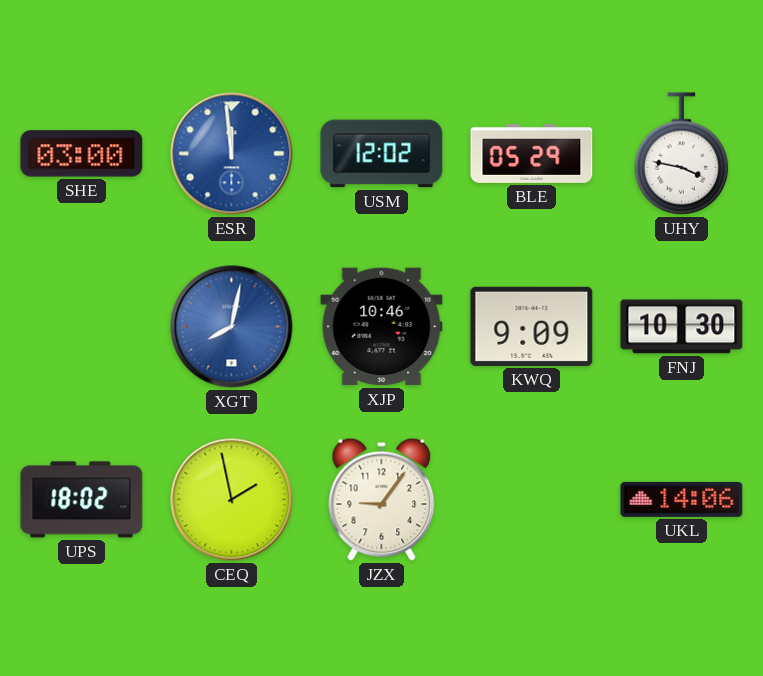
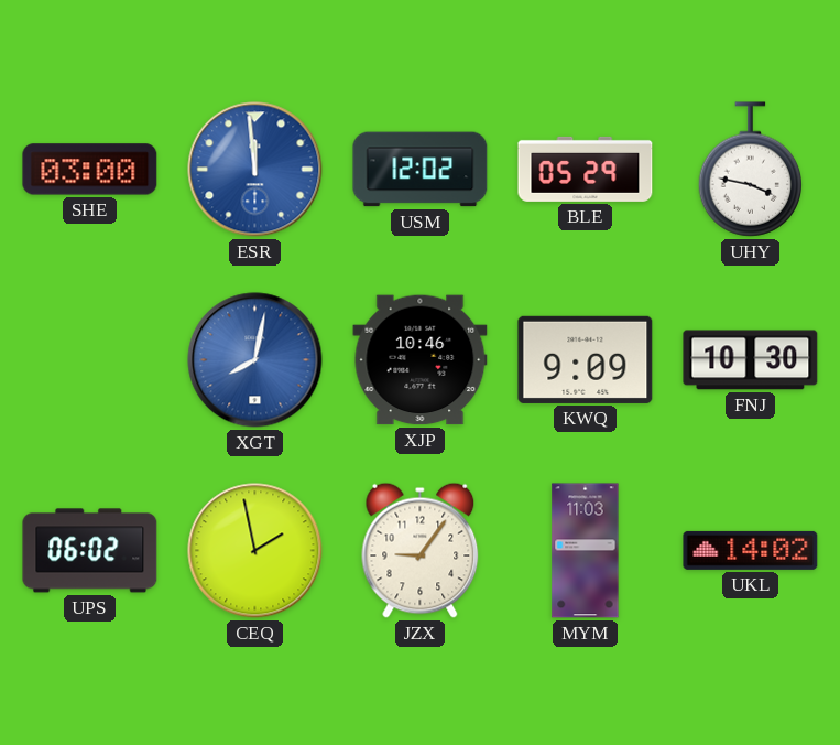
UPS: 18:02 -> 06:02
MYM: none -> 11:03
UKL: 14:06 -> 14:02
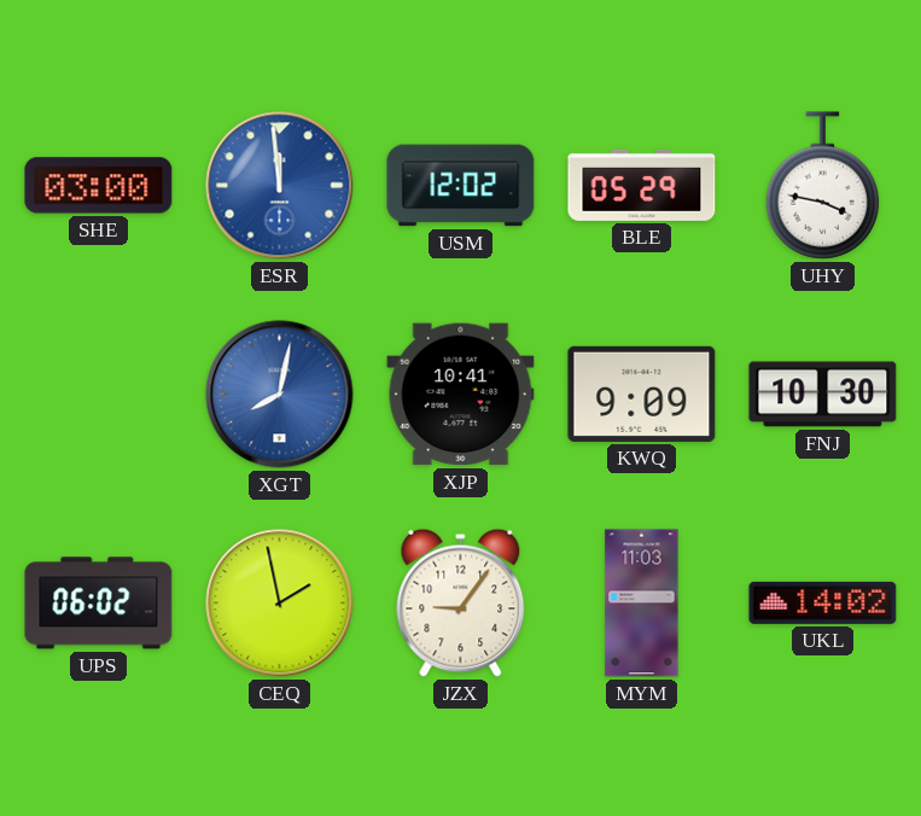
XJP: 10:46 -> 10:41
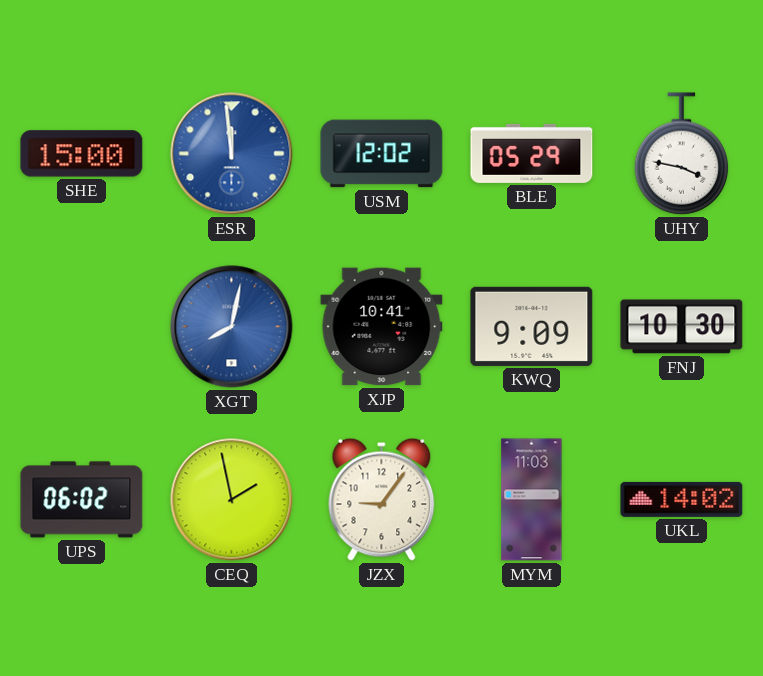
SHE: 03:00 -> 15:00
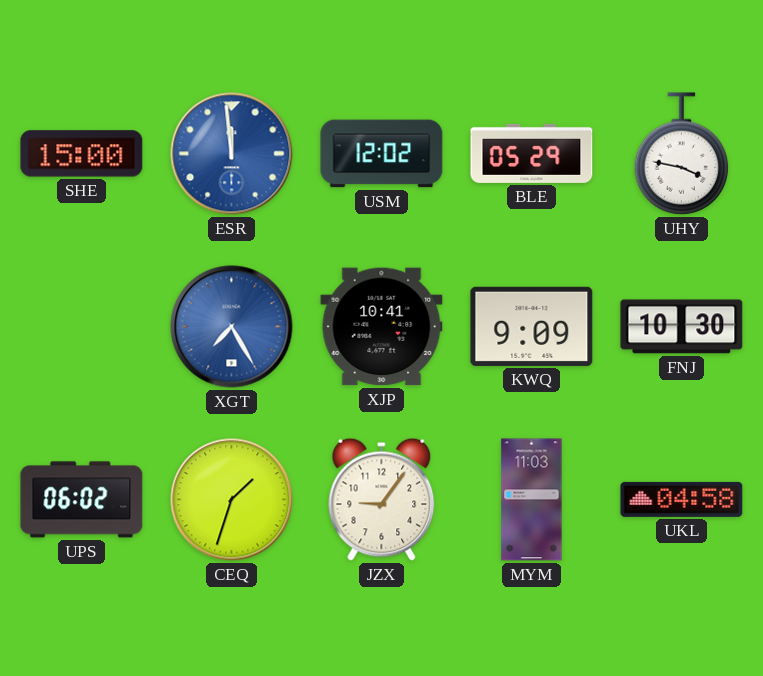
XGT: 8:02 -> 7:25
CEQ: 1:58 -> 1:33
UKL: 14:02 -> 04:58
